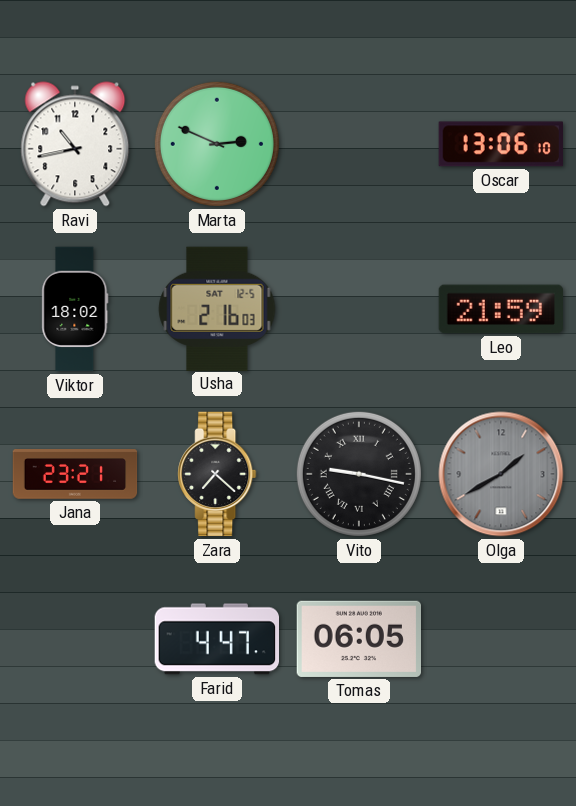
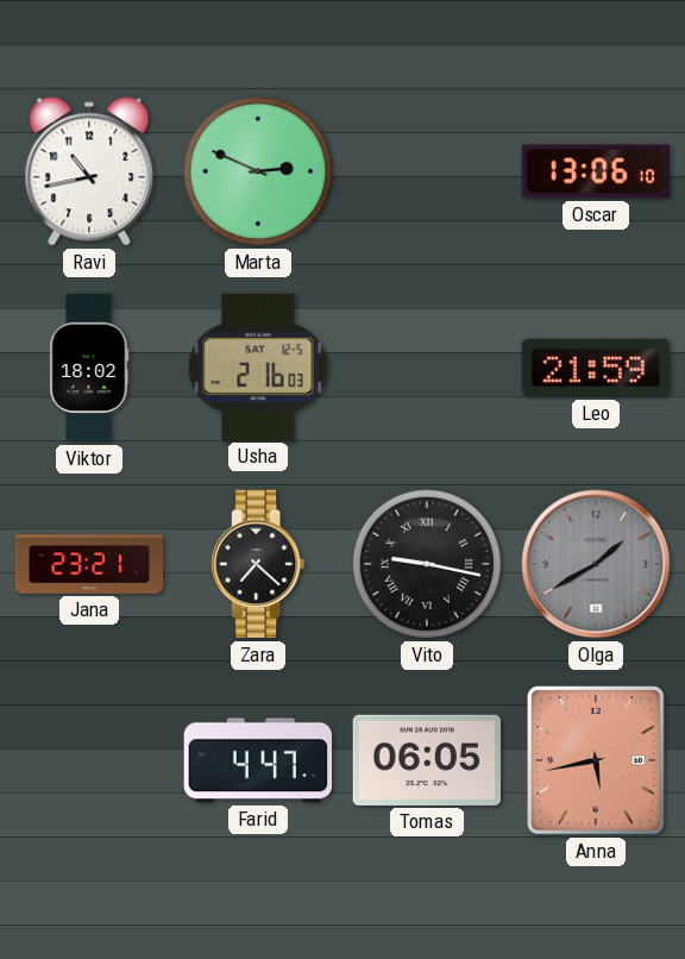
Anna: none -> 5:43
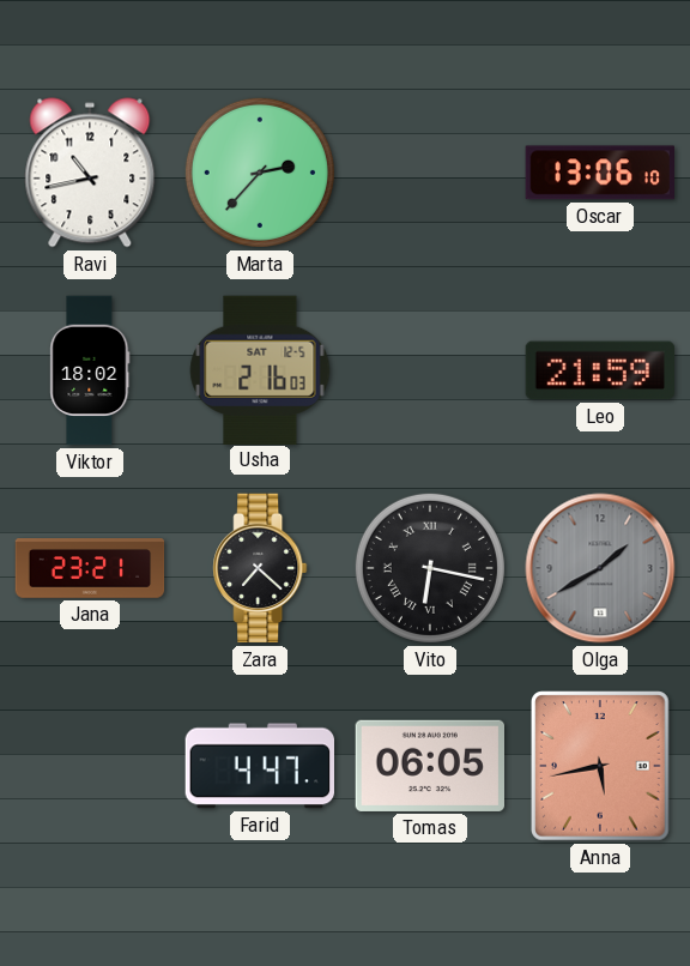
Marta: 2:49 -> 2:37
Vito: 9:17 -> 6:17
